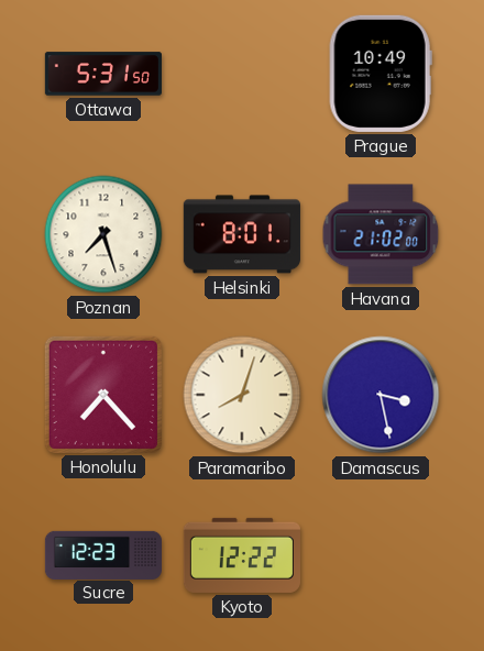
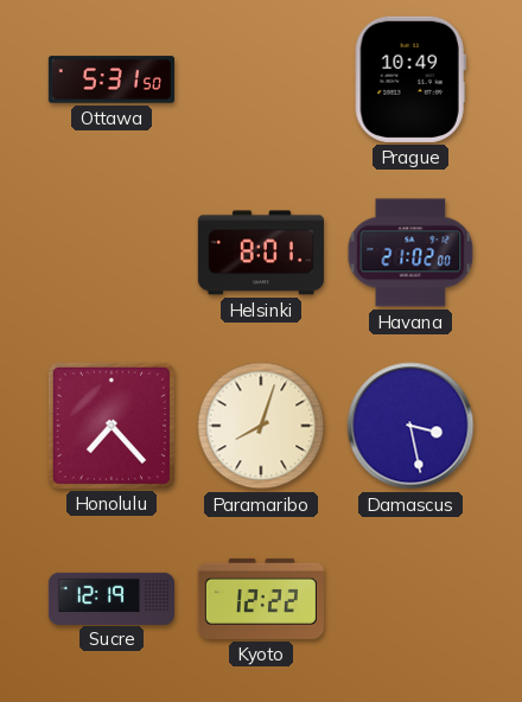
Poznan: 7:27 -> none
Sucre: 12:23 -> 12:19
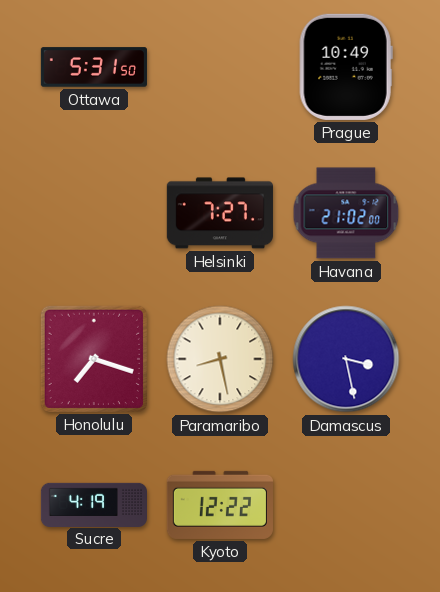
Helsinki: 8:01 -> 7:27
Honolulu: 7:23 -> 7:18
Paramaribo: 8:03 -> 8:28
Sucre: 12:19 -> 4:19
